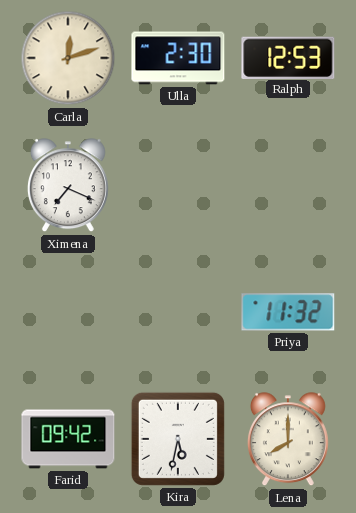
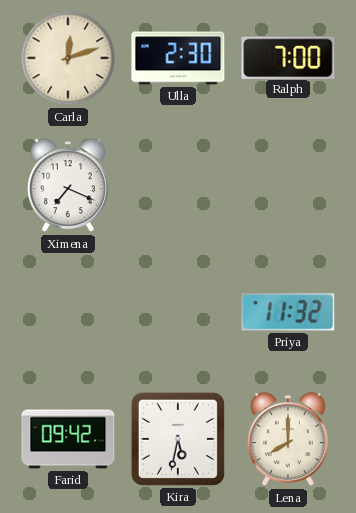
Ralph: 12:53 -> 7:00
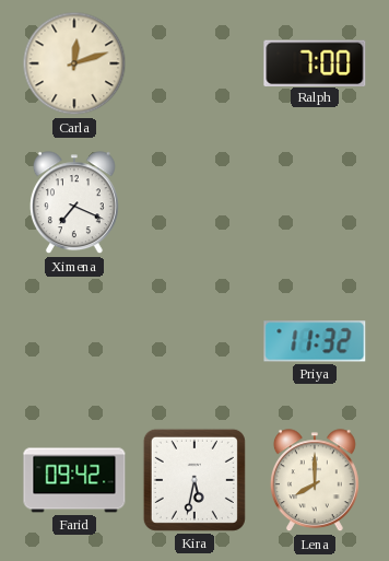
Ulla: 2:30 -> none
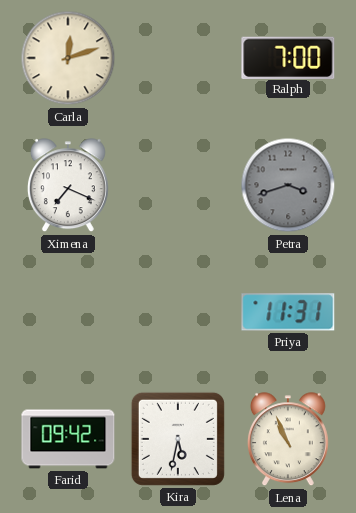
Petra: none -> 3:42
Priya: 11:32 -> 11:31
Lena: 8:00 -> 10:56
